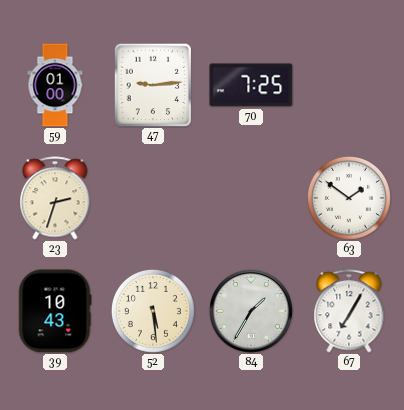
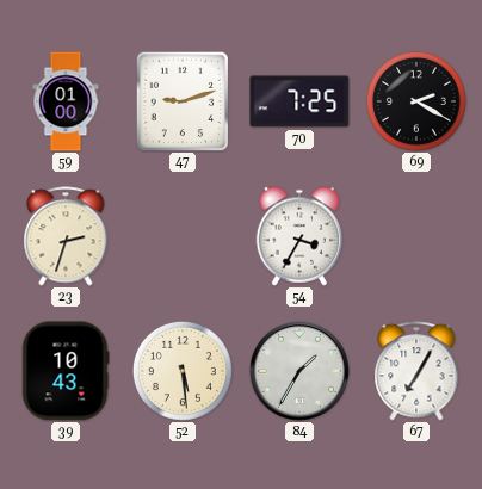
47: 9:14 -> 9:12
69: none -> 2:20
54: none -> 3:35
63: 1:51 -> none
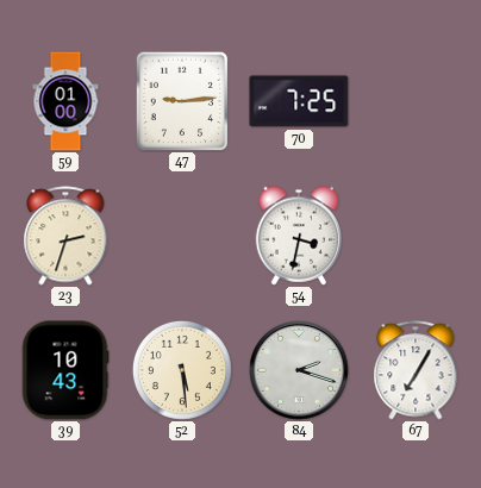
47: 9:12 -> 9:14
69: 2:20 -> none
54: 3:35 -> 3:32
84: 1:35 -> 2:18
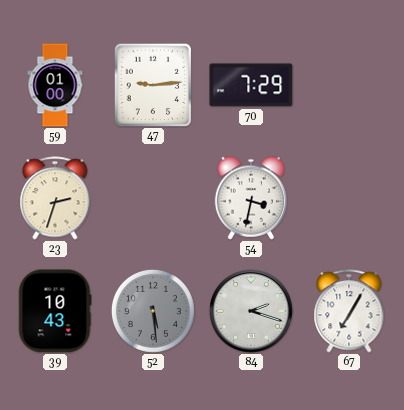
70: 7:25 -> 7:29
52 dial: cream -> grey
